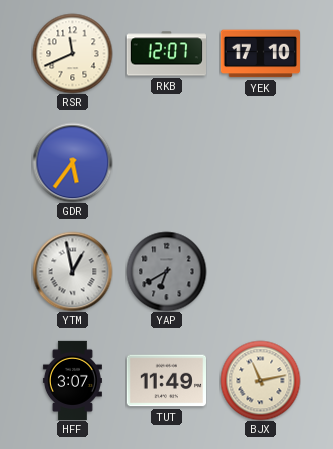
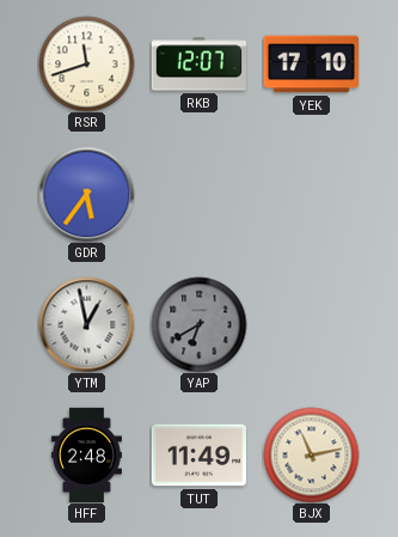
RSR: 11:41 -> 11:42
HFF: 3:07 -> 2:48
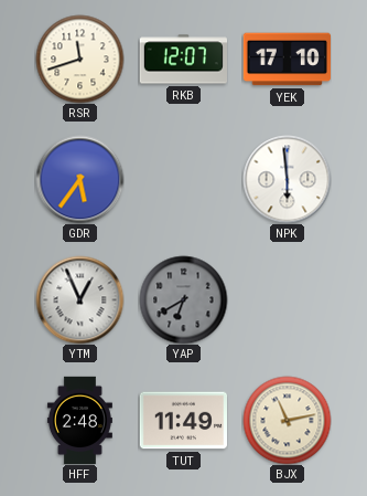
NPK: none -> 5:59
YTM: 12:58 -> 12:56
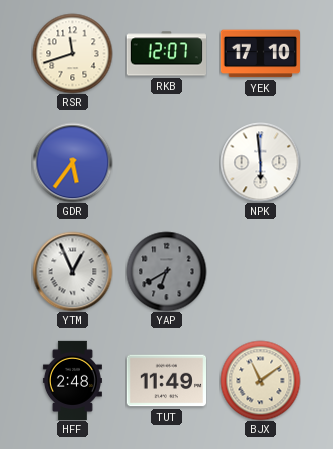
BJX: 11:13 -> 11:09
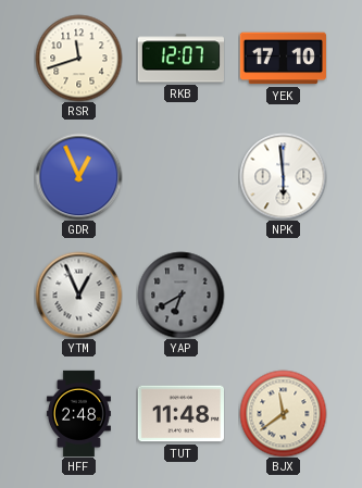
GDR: 5:36 -> 12:56
TUT: 11:49 -> 11:48
BJX: 11:09 -> 11:39
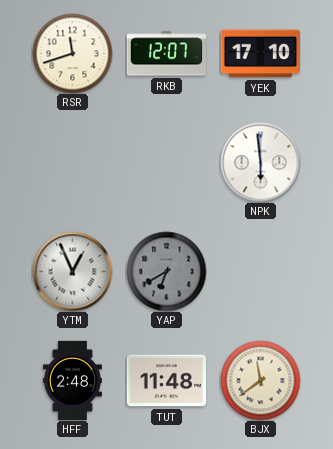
GDR: 12:56 -> none
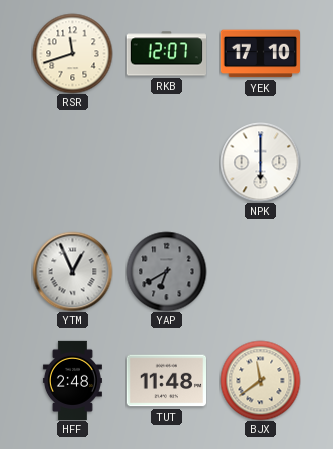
NPK: 5:59 -> 6:00
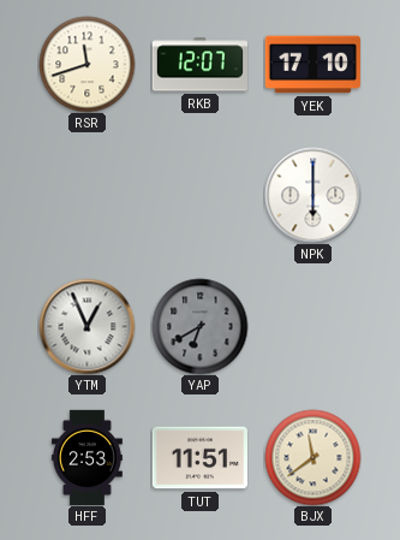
HFF: 2:48 -> 2:53
TUT: 11:48 -> 11:51
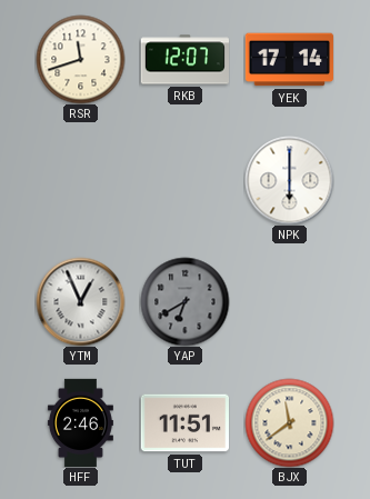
YEK: 17:10 -> 17:14
HFF: 2:53 -> 2:46
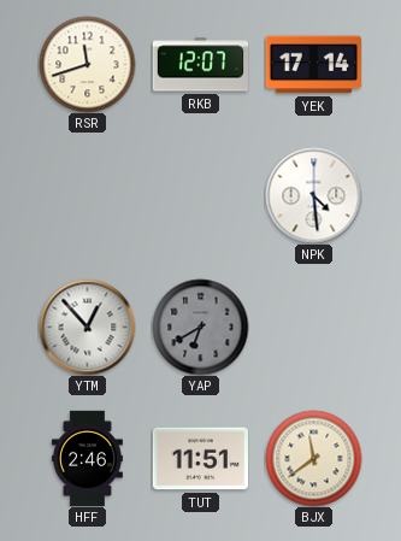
NPK: 6:00 -> 4:29
YTM: 12:56 -> 12:53
